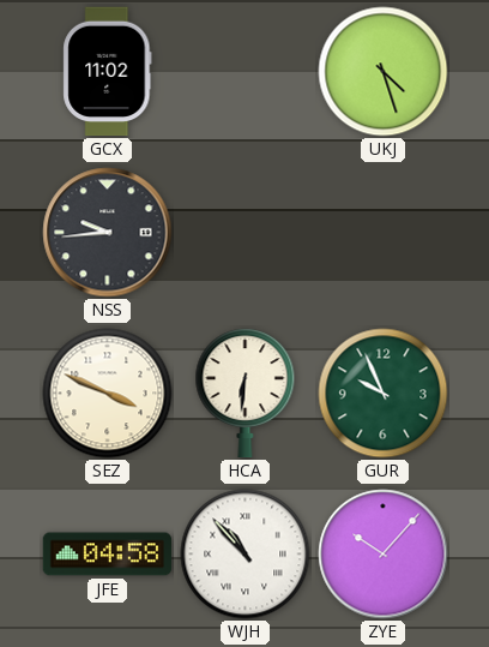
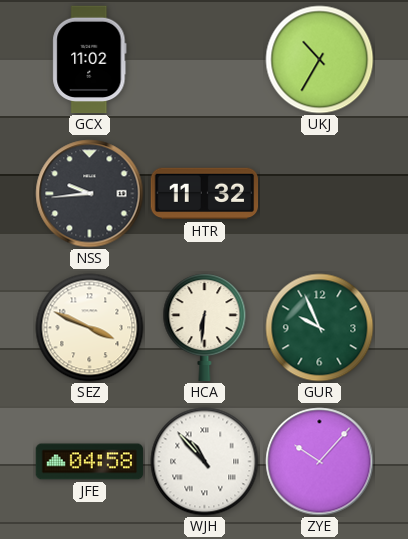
UKJ: 4:27 -> 10:35
HTR: none -> 11:32
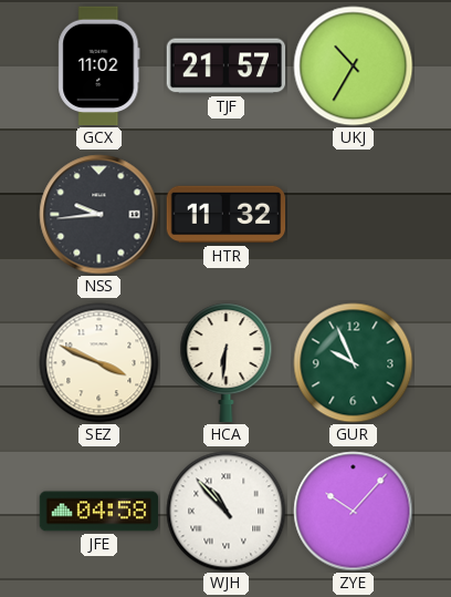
TJF: none -> 21:57
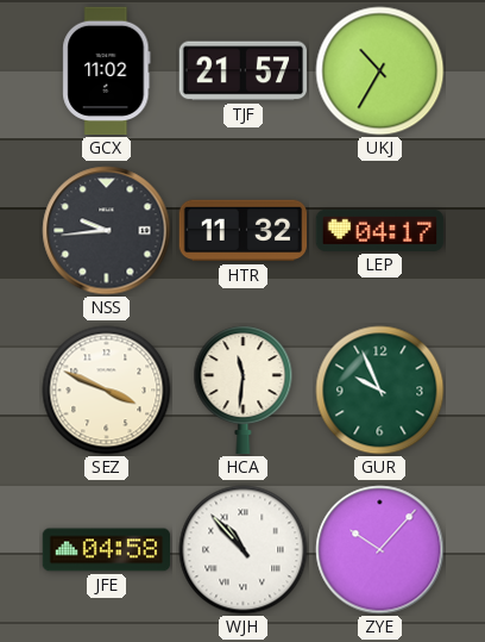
LEP: none -> 04:17
HCA: 6:31 -> 11:31
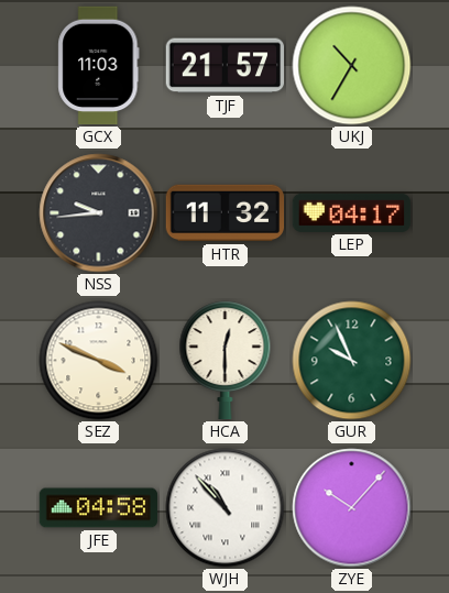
GCX: 11:02 -> 11:03
HCA: 11:31 -> 12:30
